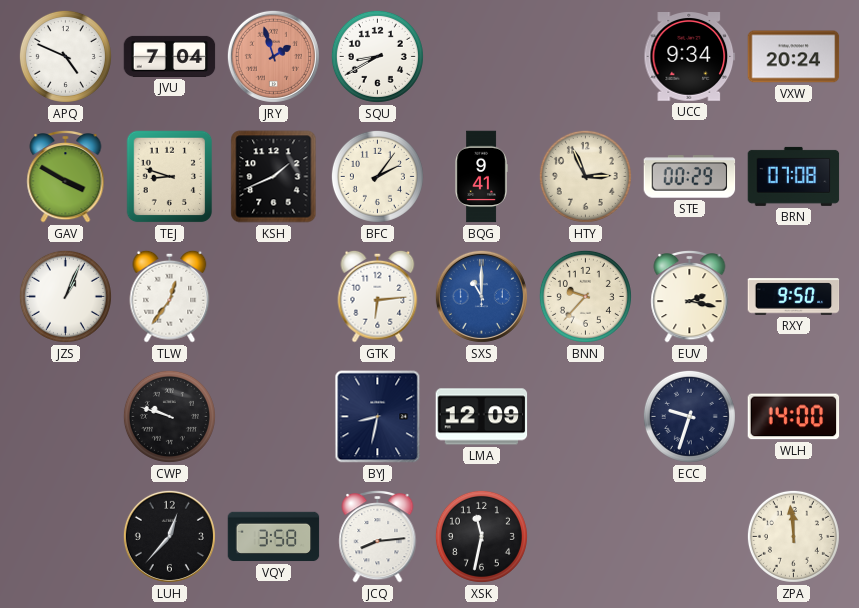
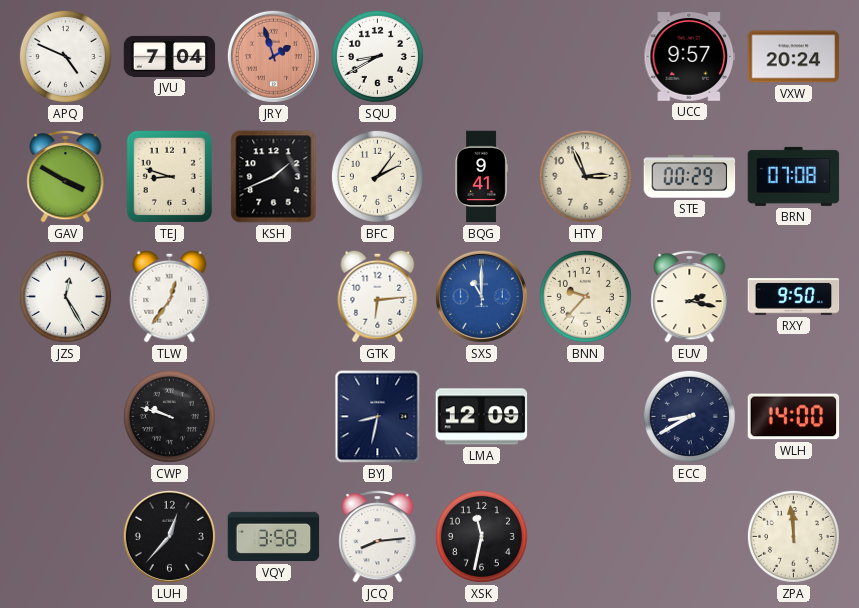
UCC: 9:34 -> 9:57
JZS: 1:04 -> 12:25
ECC: 9:33 -> 8:40
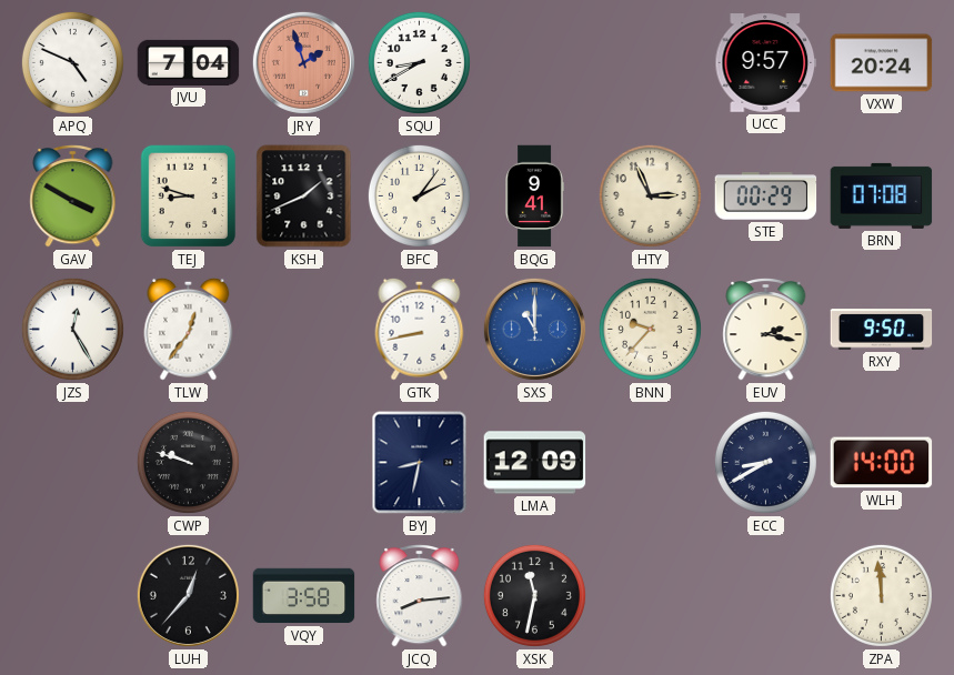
GTK: 6:14 -> 8:43
